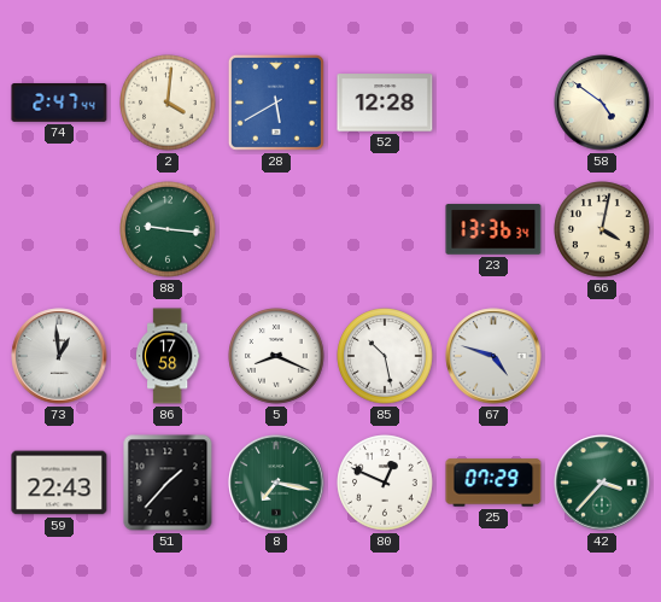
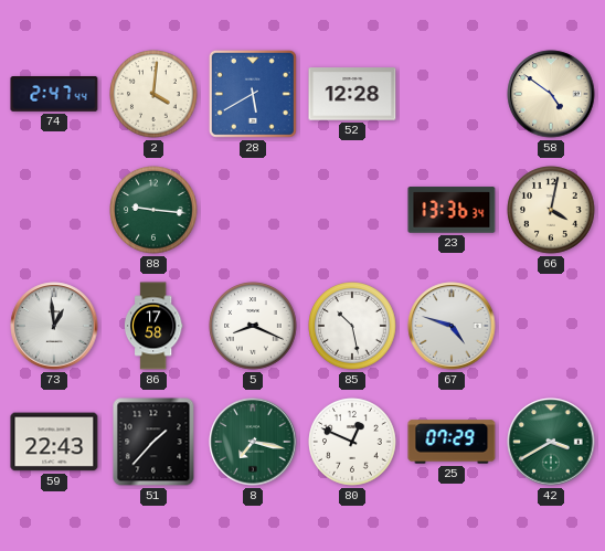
42: 3:37 -> 3:40
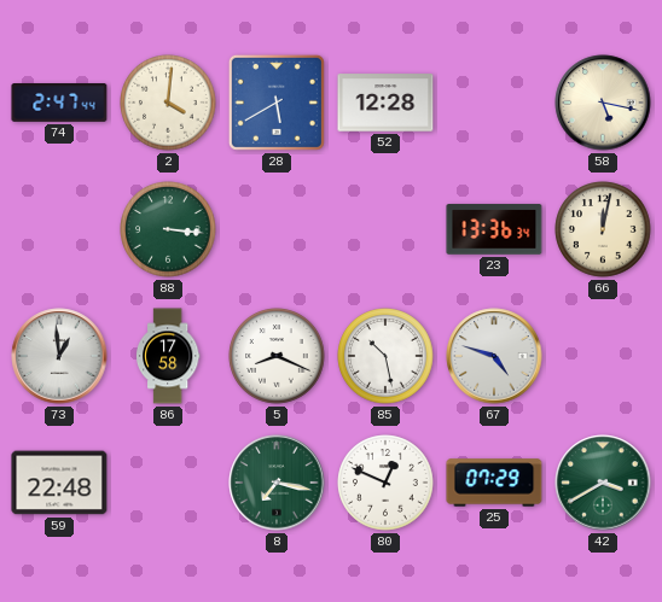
58: 4:51 -> 5:17
88: 9:16 -> 3:16
66: 4:02 -> 12:02
59: 22:43 -> 22:48
51: 1:37 -> none
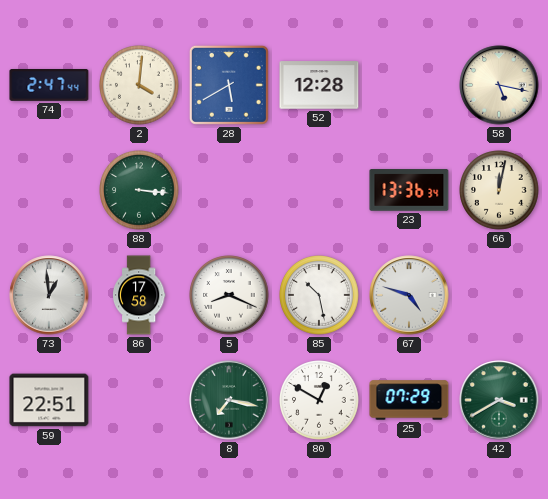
59: 22:48 -> 22:51
80: 12:49 -> 12:50
